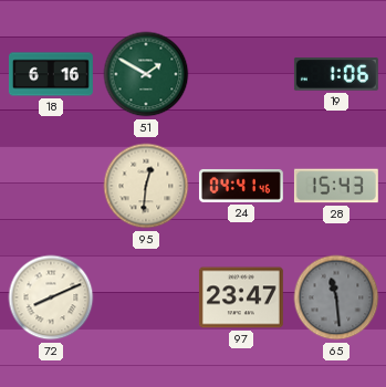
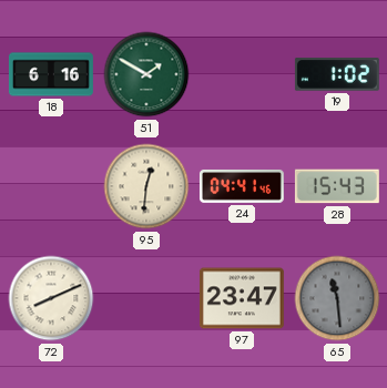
19: 1:06 -> 1:02
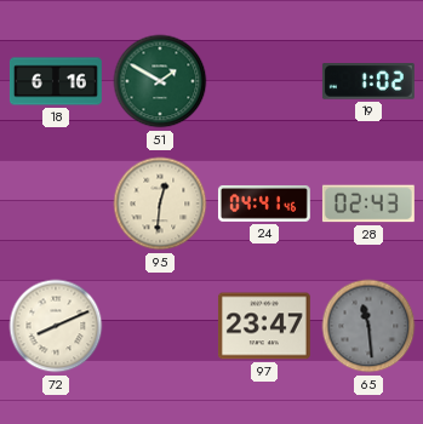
28: 15:43 -> 02:43
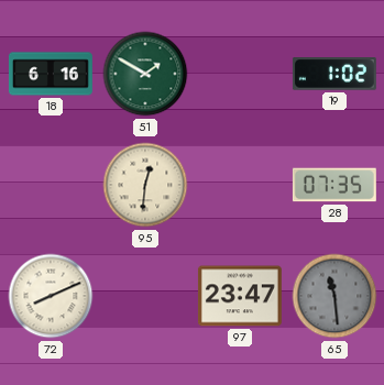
24: 04:41 -> none
28: 02:43 -> 07:35
